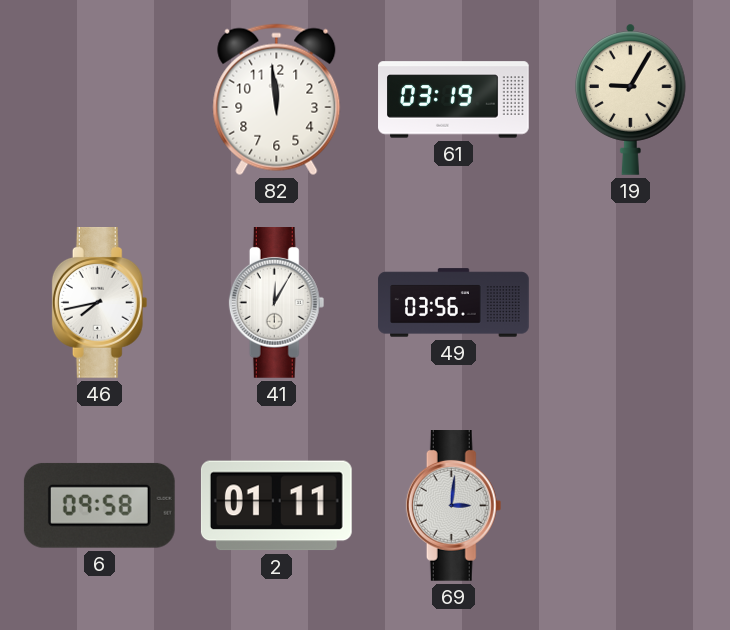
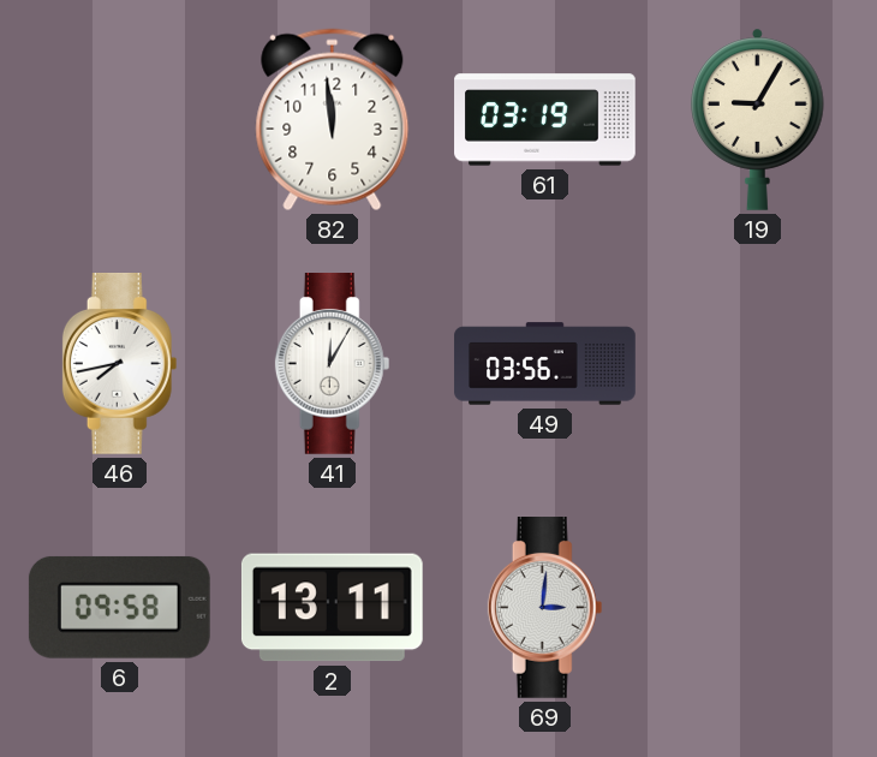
2: 01:11 -> 13:11
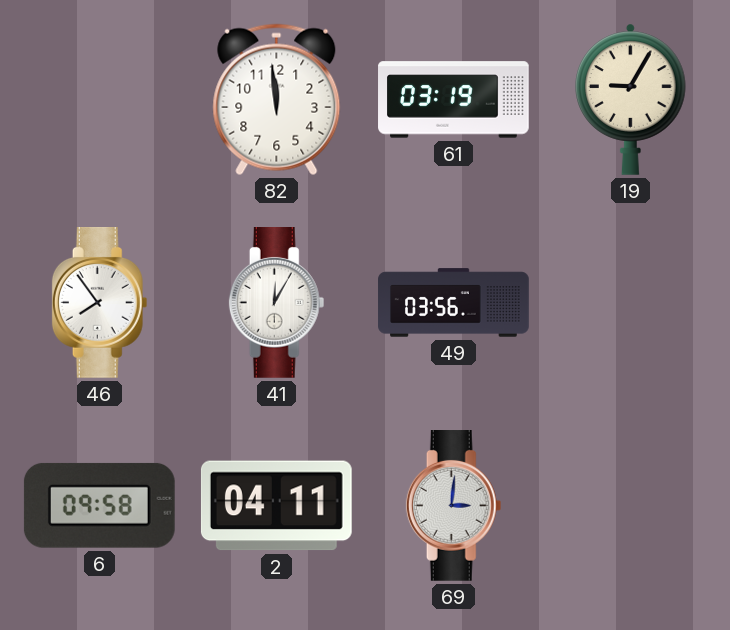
46: 7:43 -> 7:54
2: 13:11 -> 04:11
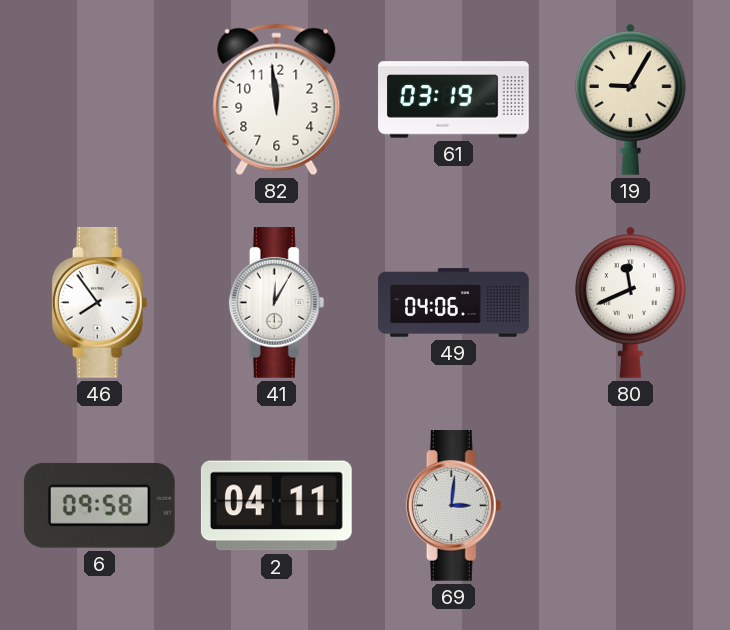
49: 03:56 -> 04:06
80: none -> 11:41
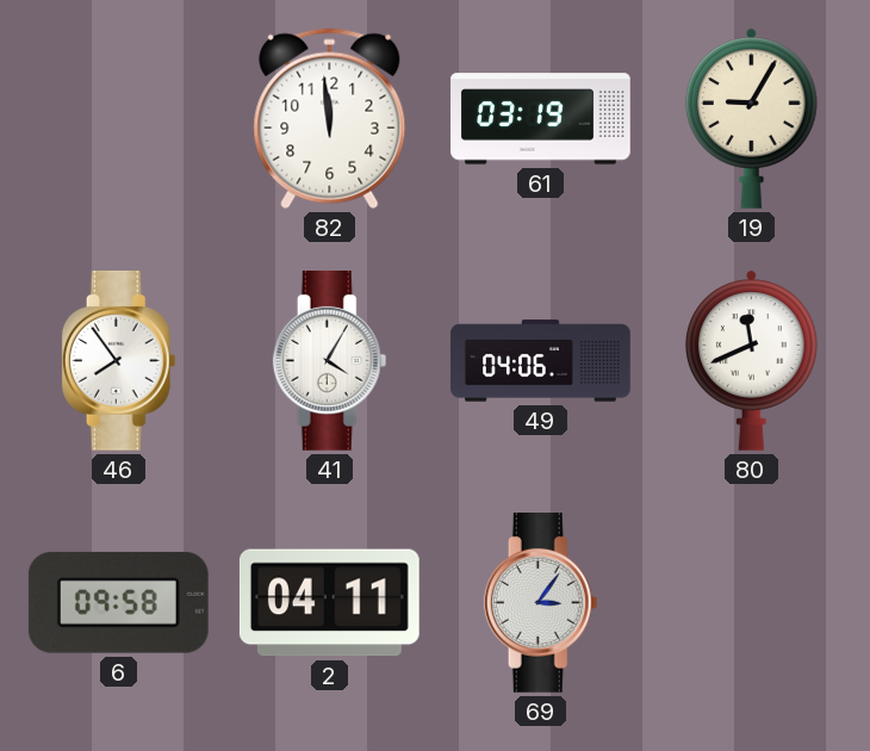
41: 12:05 -> 4:05
69: 3:01 -> 3:06
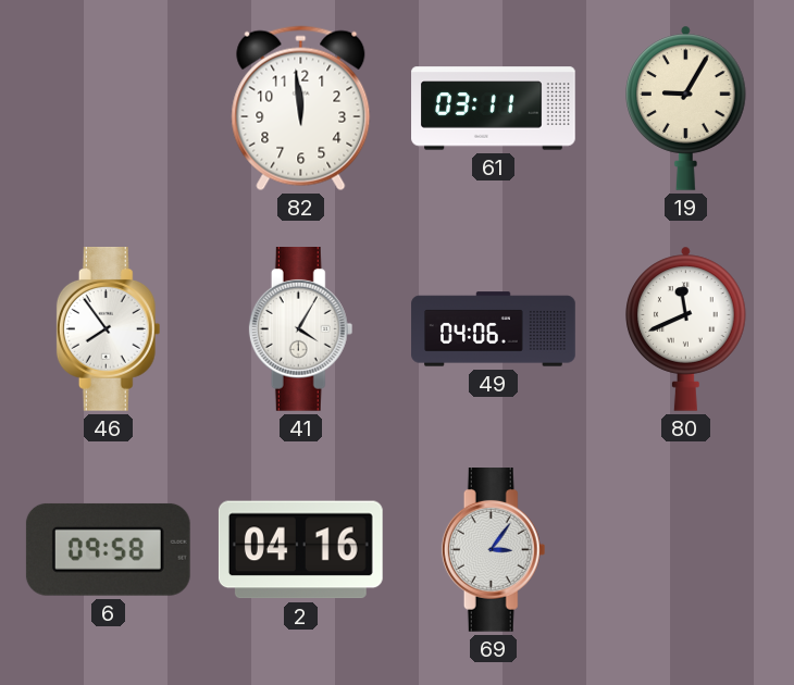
61: 03:19 -> 03:11
2: 04:11 -> 04:16
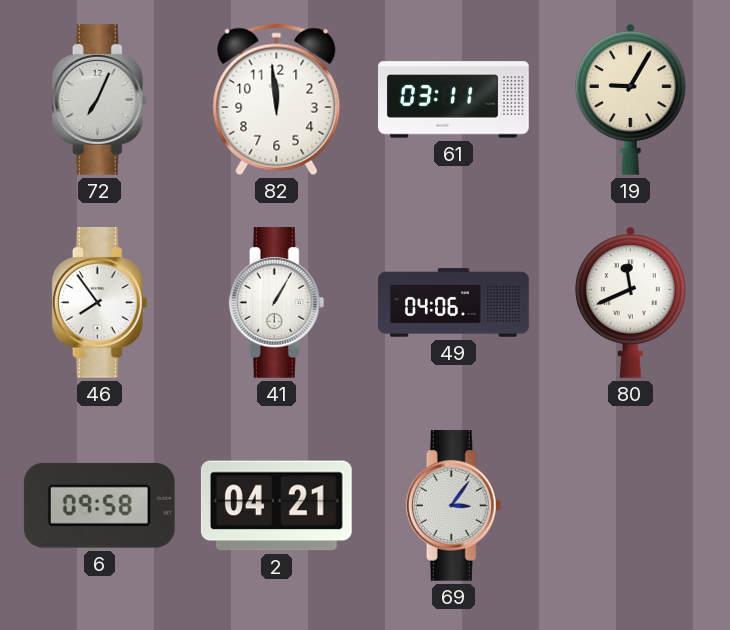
72: none -> 7:04
41: 4:05 -> 1:05
2: 04:16 -> 04:21
